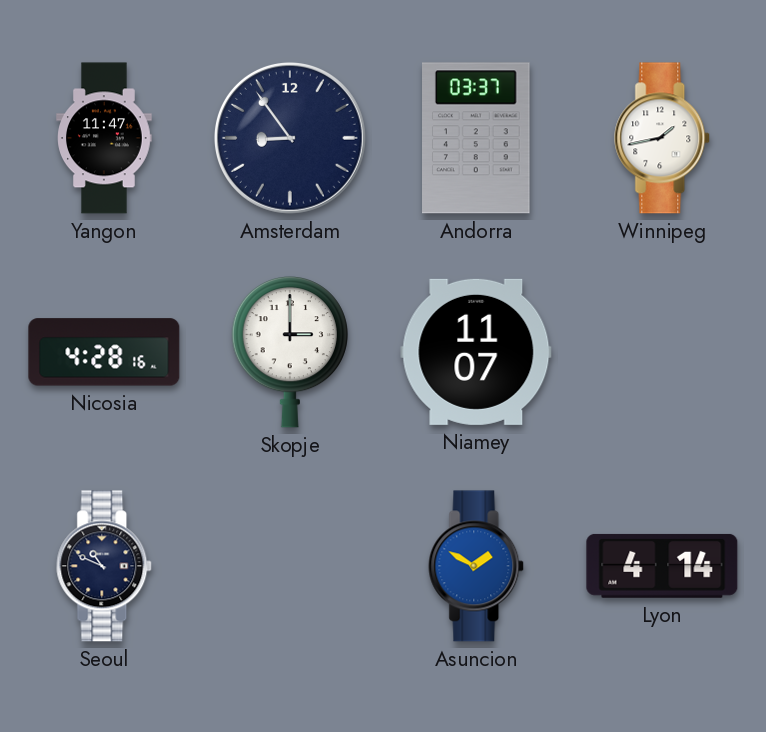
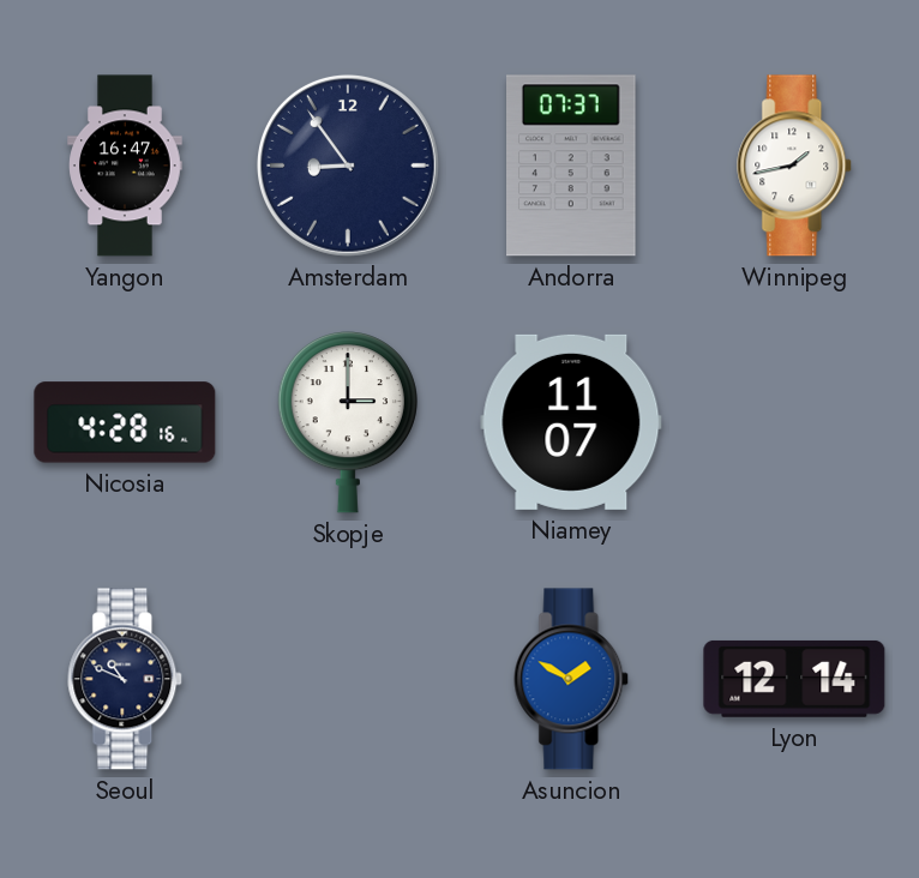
Yangon: 11:47 -> 16:47
Andorra: 03:37 -> 07:37
Lyon: 4:14 -> 12:14
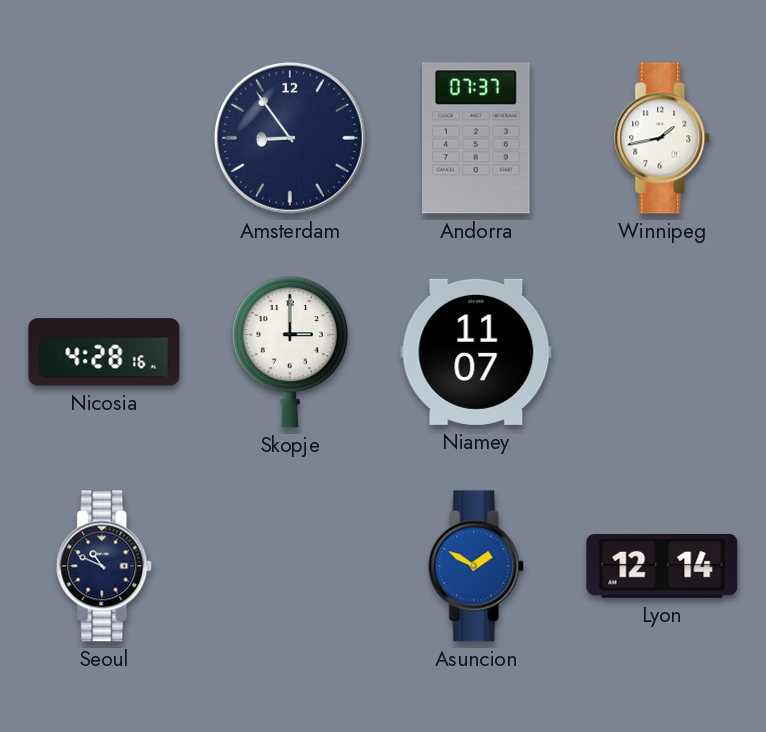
Yangon: 16:47 -> none
